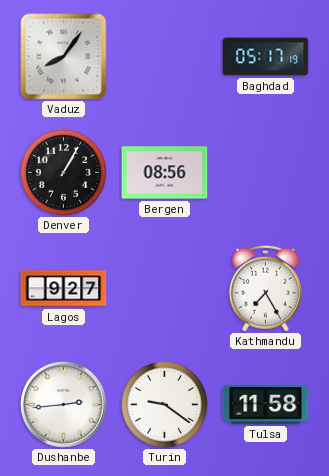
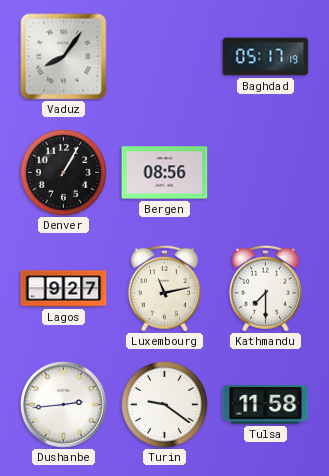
Luxembourg: none -> 11:13
Kathmandu: 7:25 -> 7:30
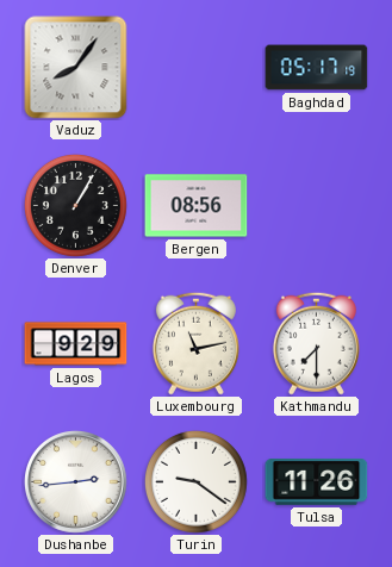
Lagos: 9:27 -> 9:29
Tulsa: 11:58 -> 11:26
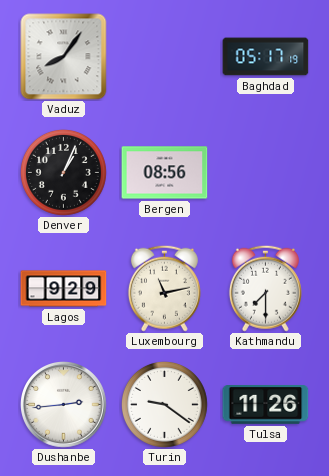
Denver: 1:05 -> 1:04
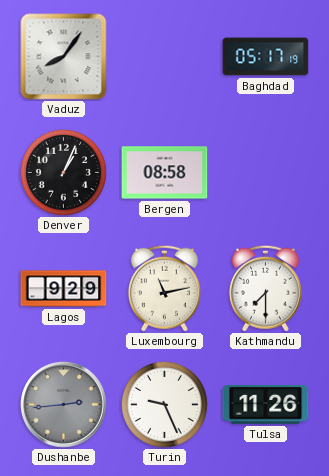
Bergen: 08:56 -> 08:58
Dushanbe dial: white -> grey
Turin: 9:21 -> 9:26
